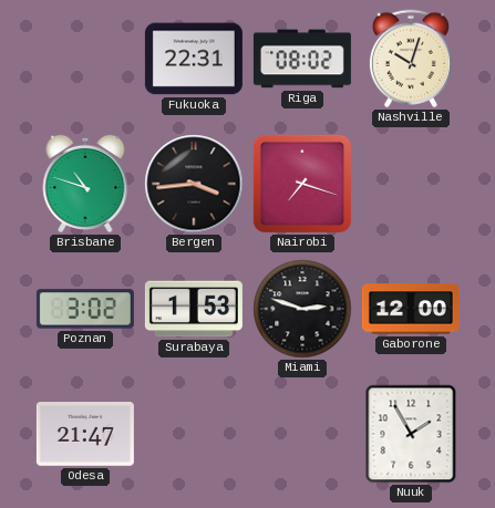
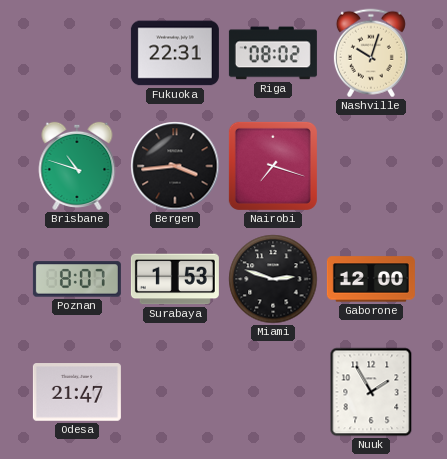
Poznan: 3:02 -> 8:07
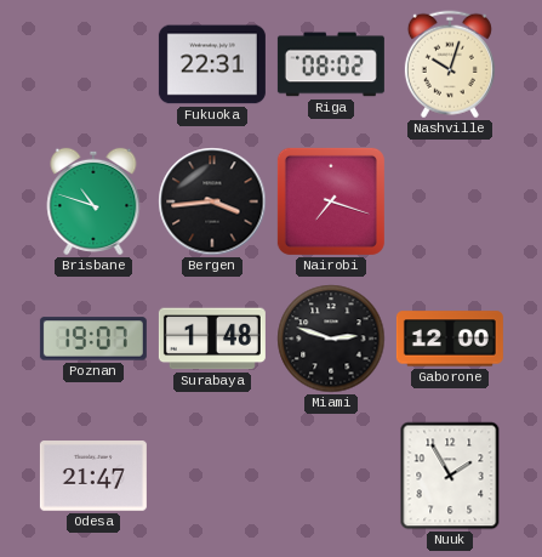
Poznan: 8:07 -> 19:07
Surabaya: 1:53 -> 1:48
